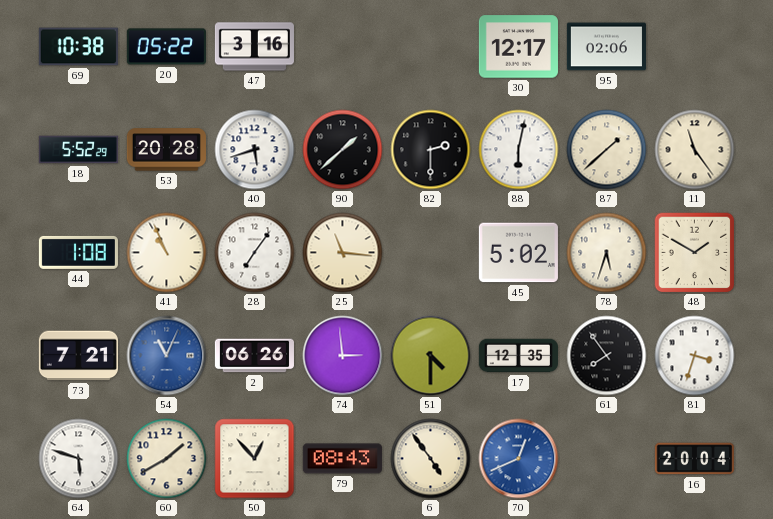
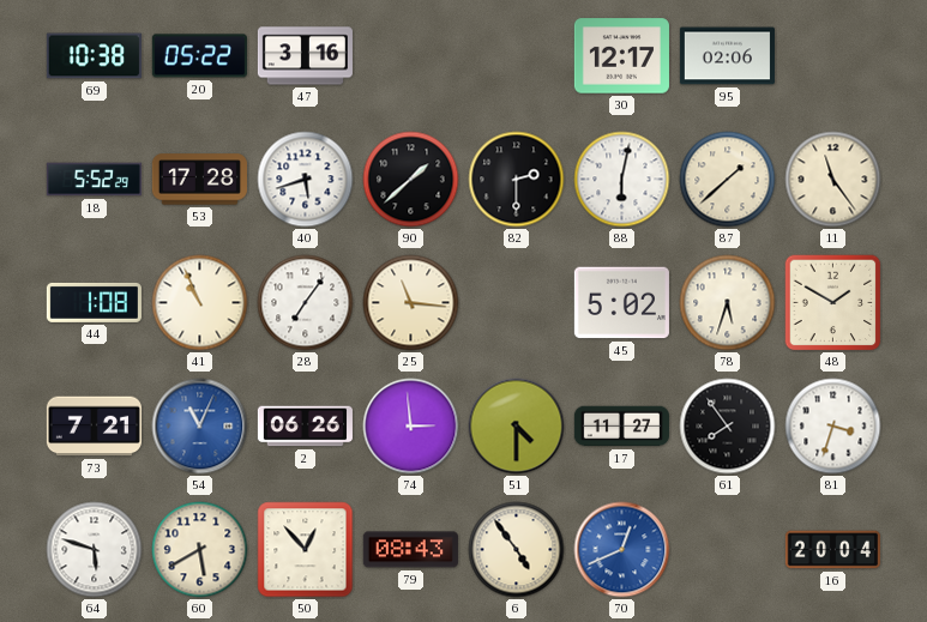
53: 20:28 -> 17:28
17: 12:35 -> 11:27
60: 1:40 -> 5:40
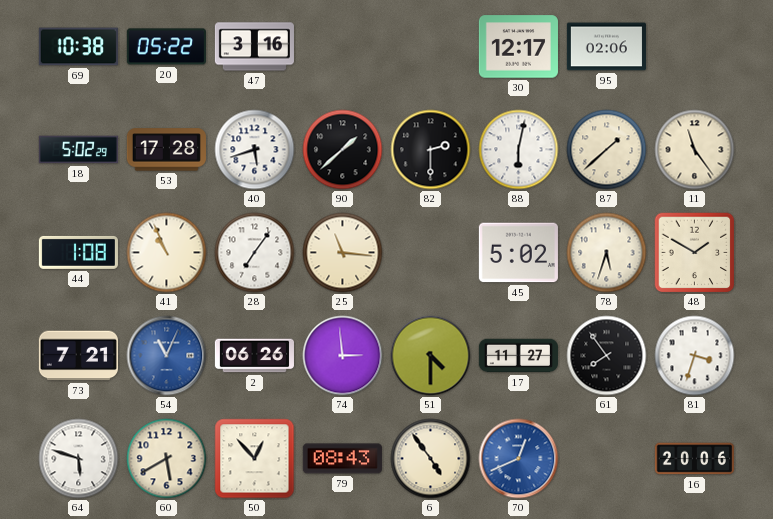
18: 5:52 -> 5:02
16: 20:04 -> 20:06
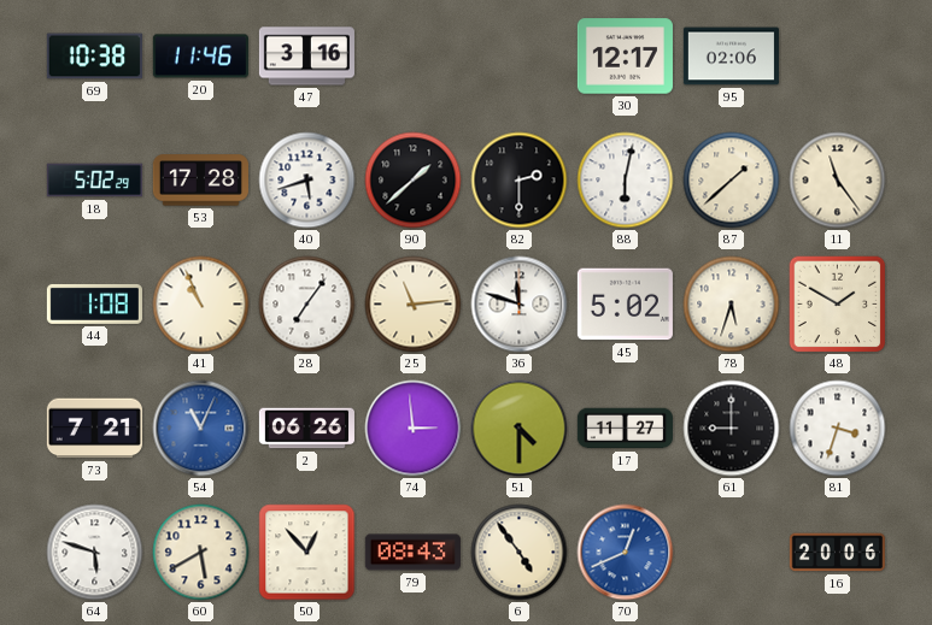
20: 05:22 -> 11:46
25: 11:16 -> 11:14
36: none -> 11:48
61: 7:54 -> 9:00
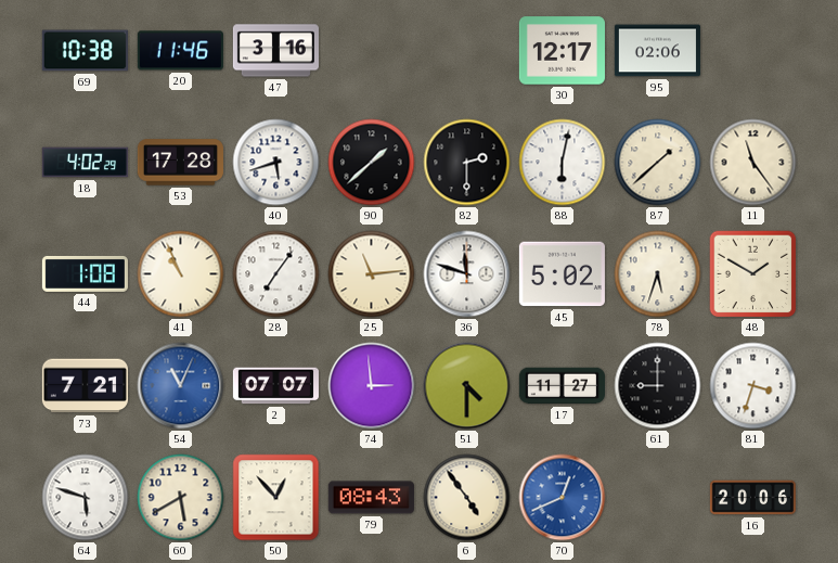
18: 5:02 -> 4:02
2: 06:26 -> 07:07
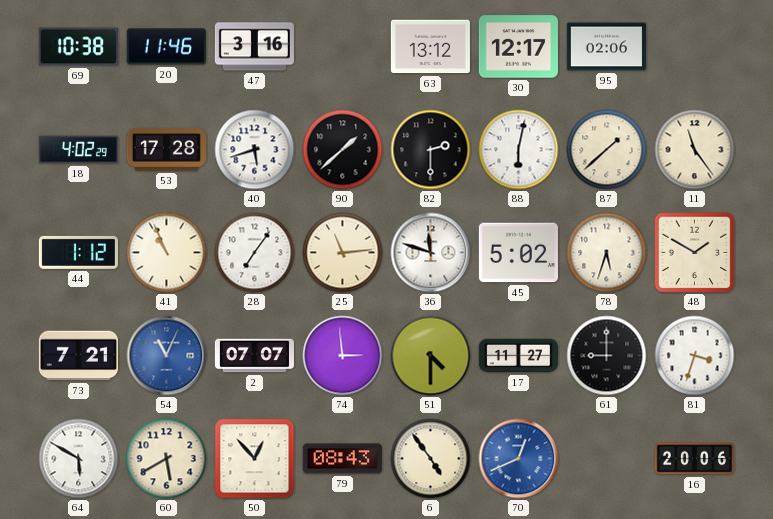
63: none -> 13:12
44: 1:08 -> 1:12
64: 5:48 -> 5:50
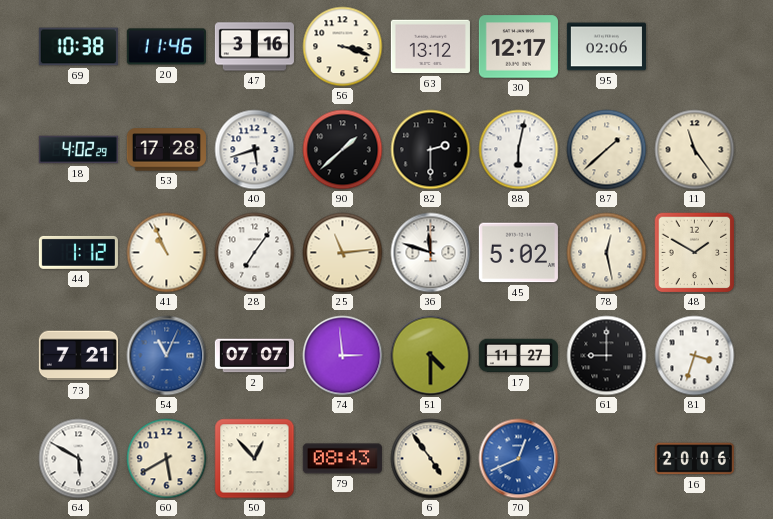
56: none -> 3:18
78: 5:33 -> 12:28
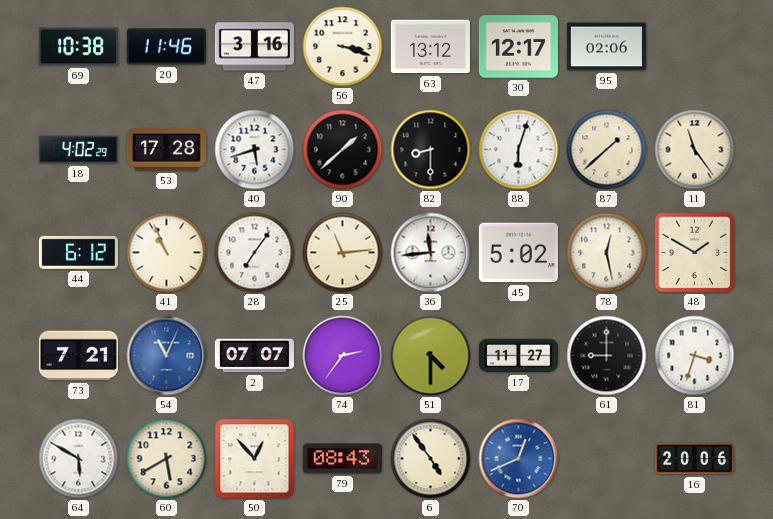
82: 2:30 -> 8:30
88: 6:02 -> 6:03
44: 1:12 -> 6:12
36: 11:48 -> 11:44
74: 2:59 -> 2:36
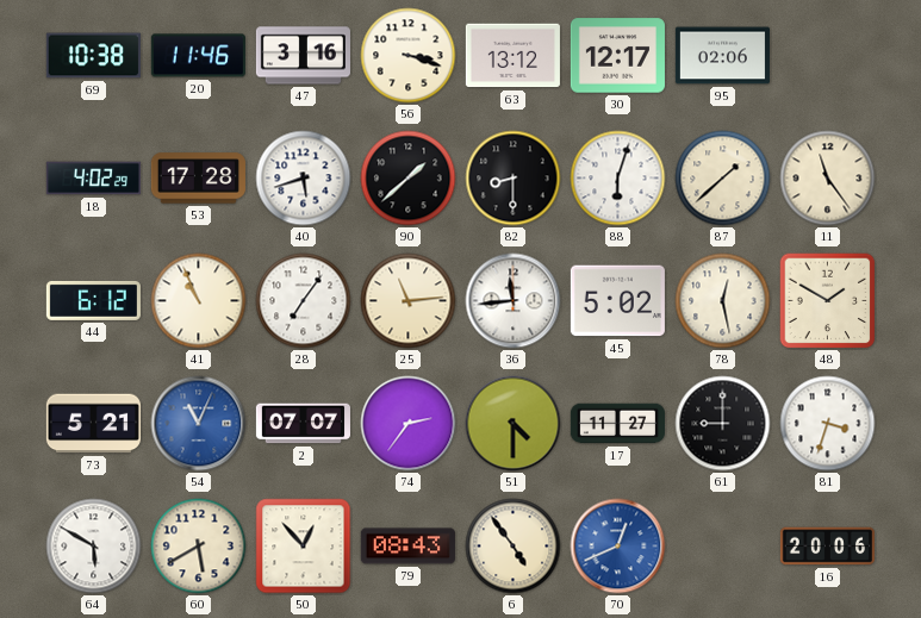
73: 7:21 -> 5:21
